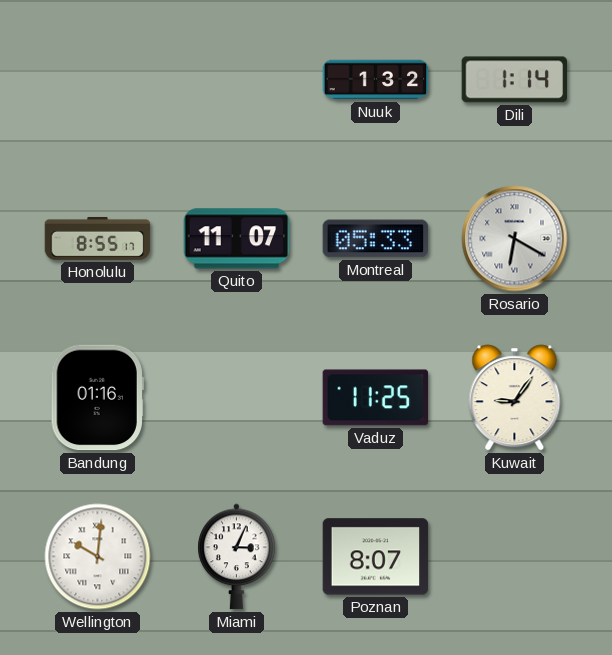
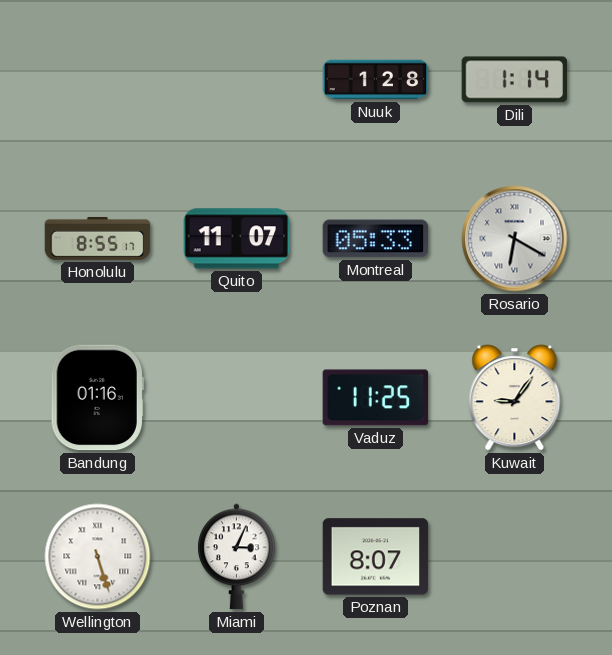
Nuuk: 1:32 -> 1:28
Wellington: 10:01 -> 5:27
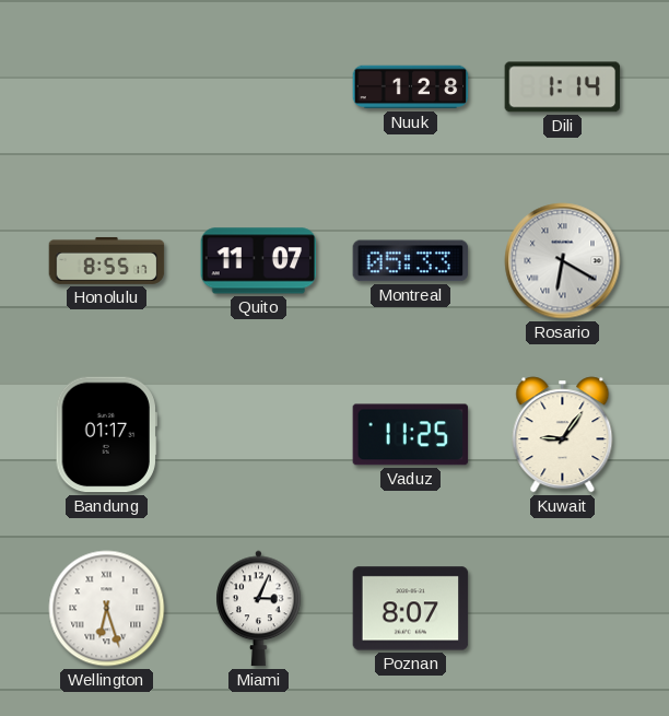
Bandung: 01:16 -> 01:17
Wellington: 5:27 -> 6:27
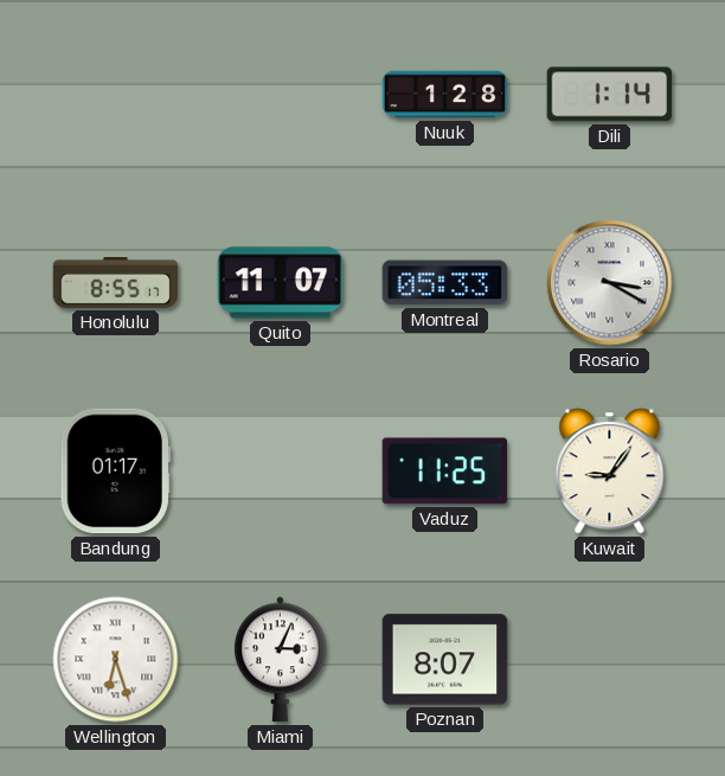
Rosario: 6:20 -> 3:20
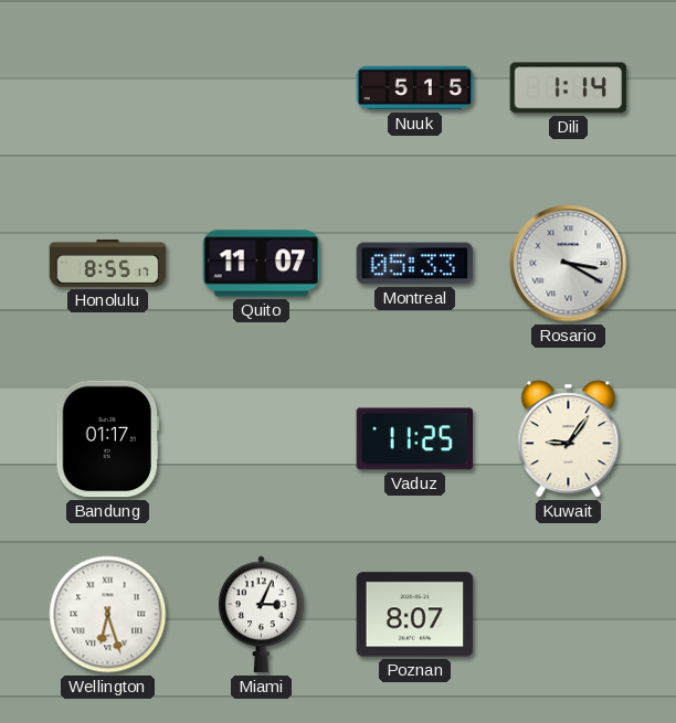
Nuuk: 1:28 -> 5:15
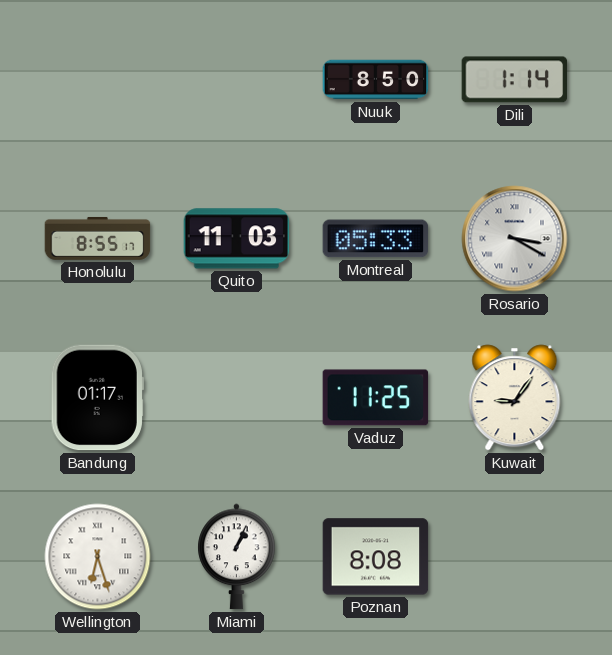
Nuuk: 5:15 -> 8:50
Quito: 11:07 -> 11:03
Miami: 3:04 -> 1:04
Poznan: 8:07 -> 8:08
